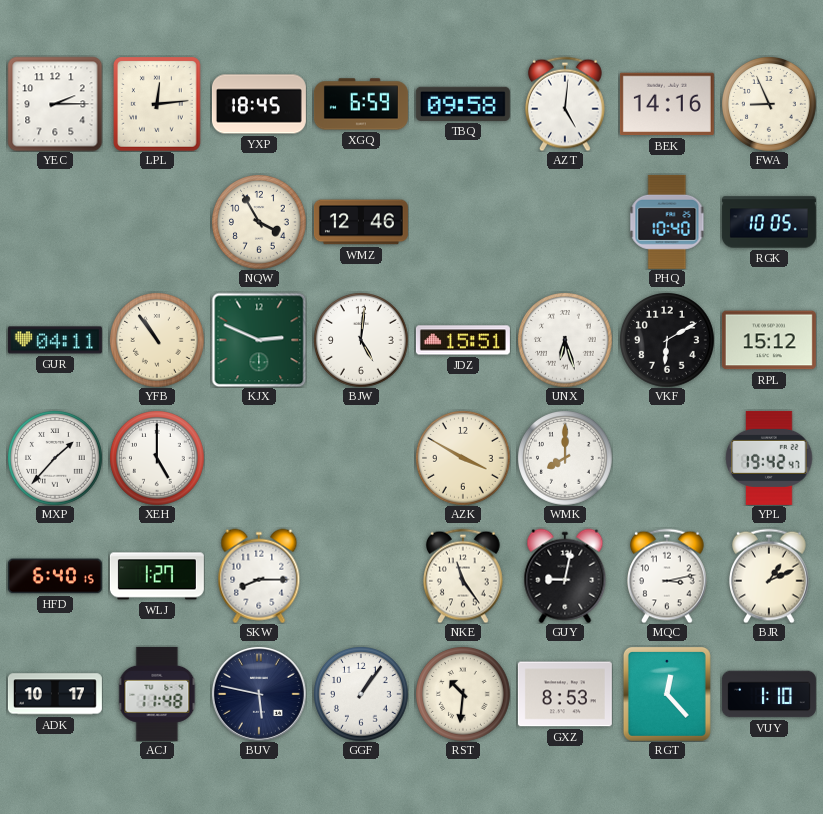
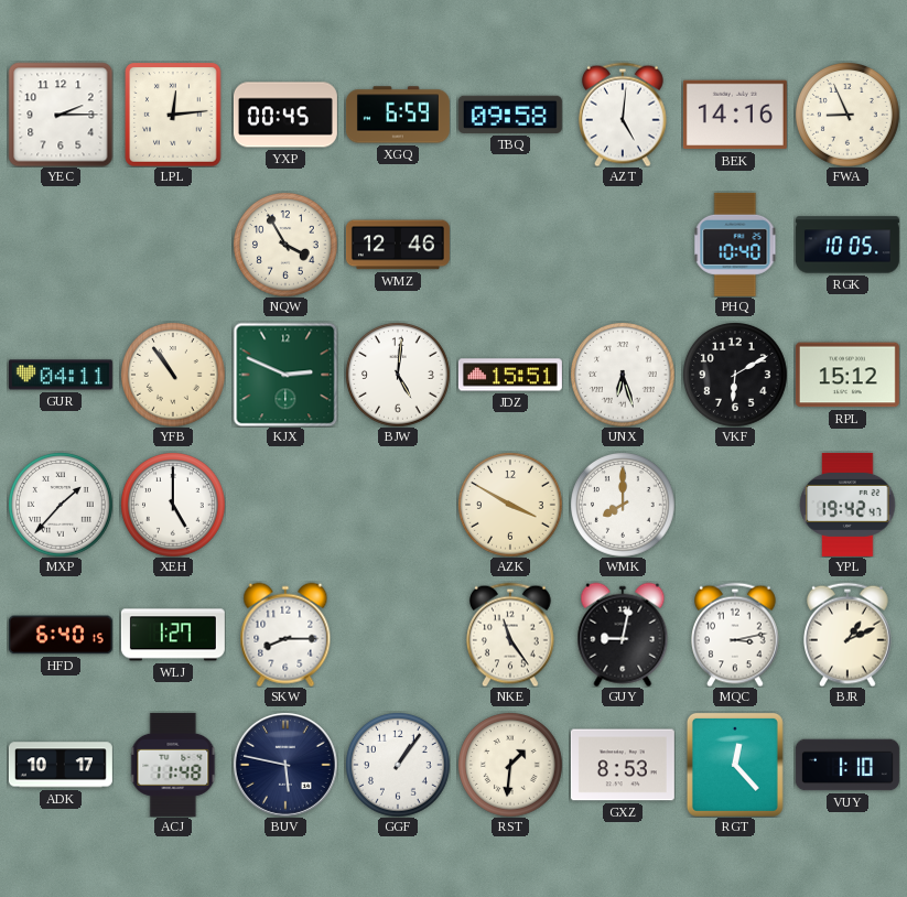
YXP: 18:45 -> 00:45
RST: 10:31 -> 1:31
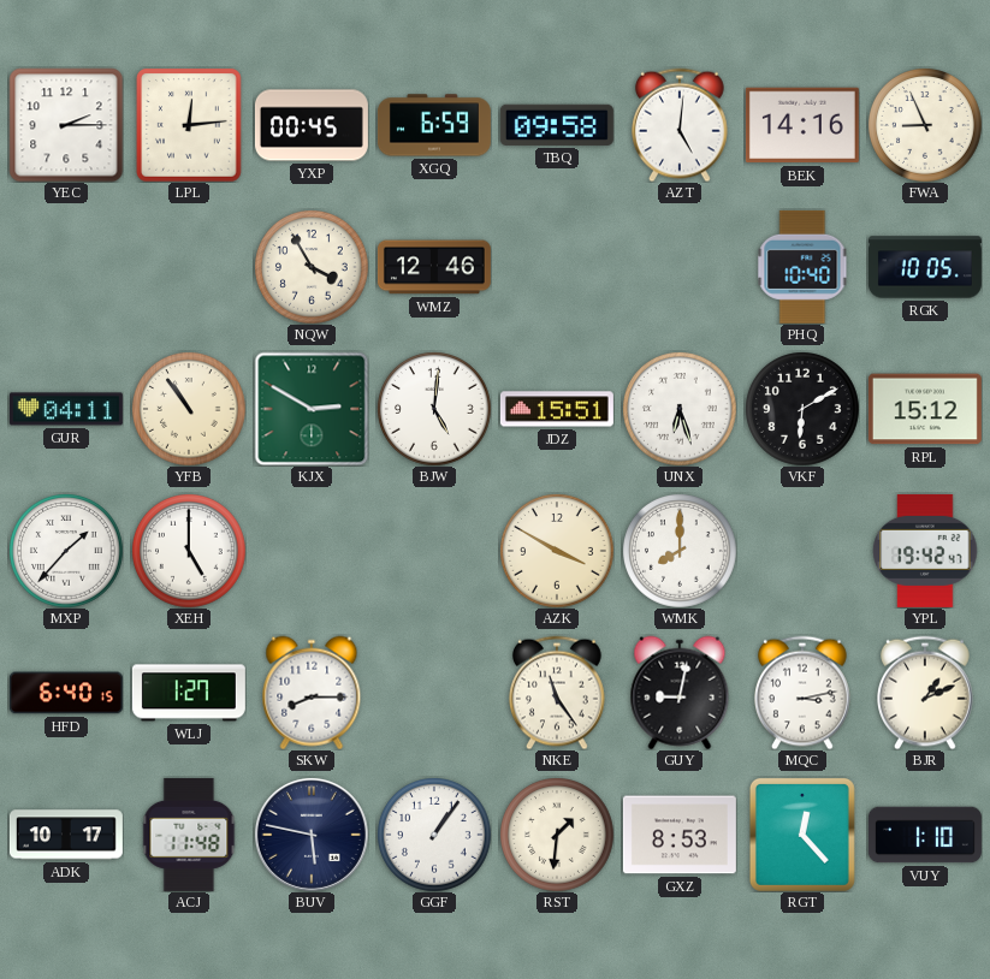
KJX: 2:49 -> 2:50
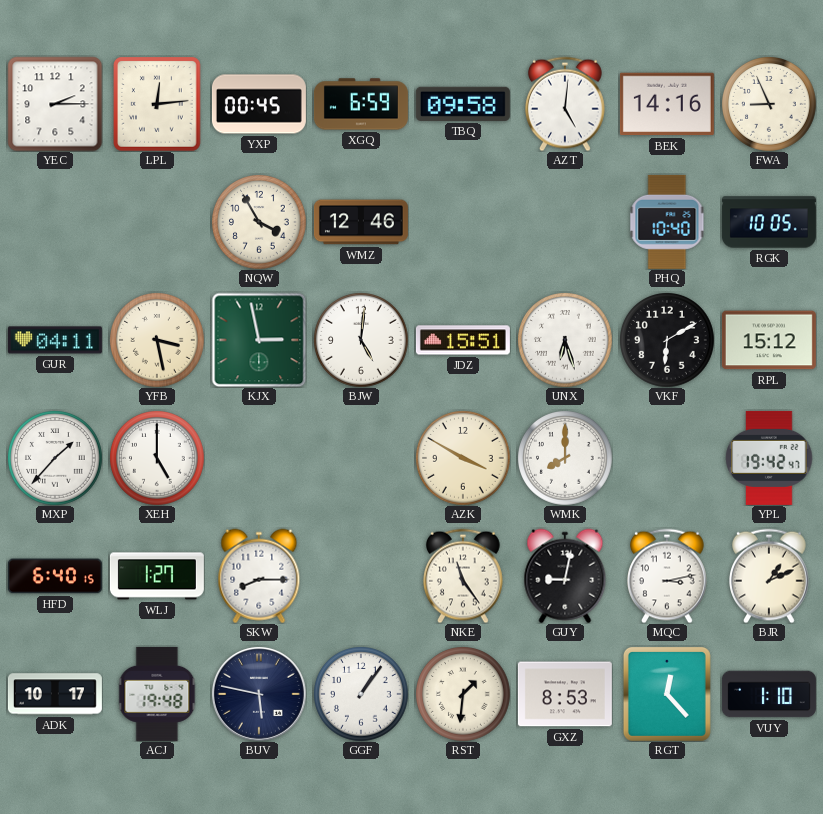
YFB: 10:54 -> 3:28
KJX: 2:50 -> 2:58
ACJ: 11:48 -> 19:48
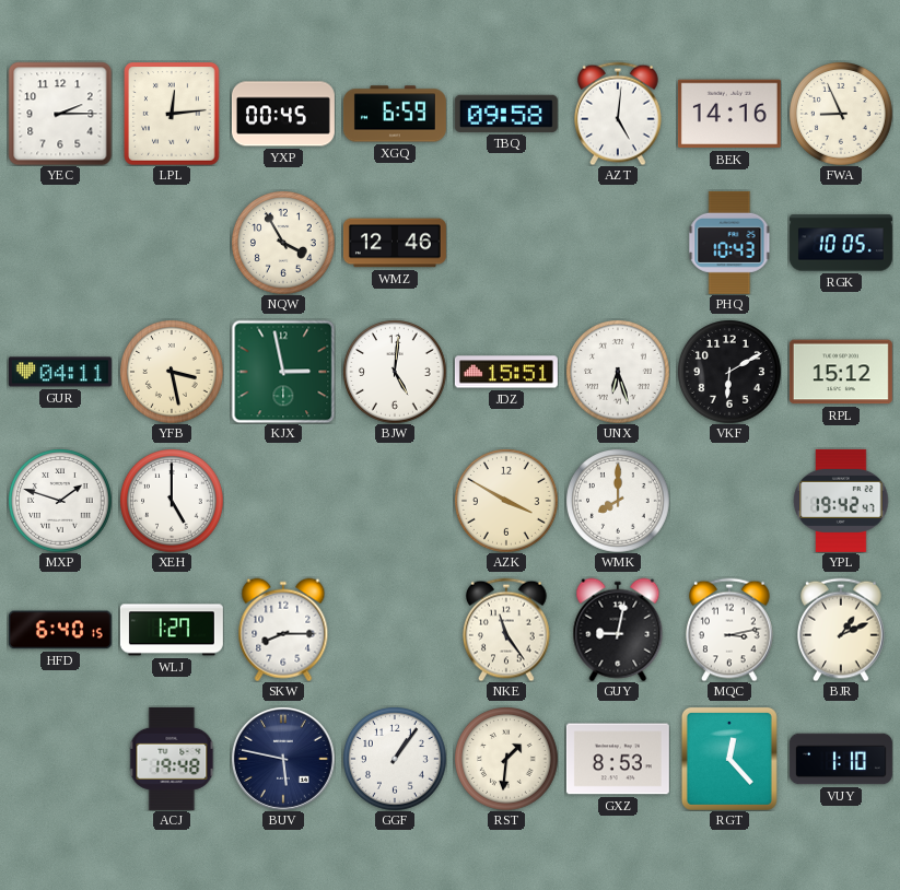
PHQ: 10:40 -> 10:43
MXP: 1:37 -> 1:48
ADK: 10:17 -> none
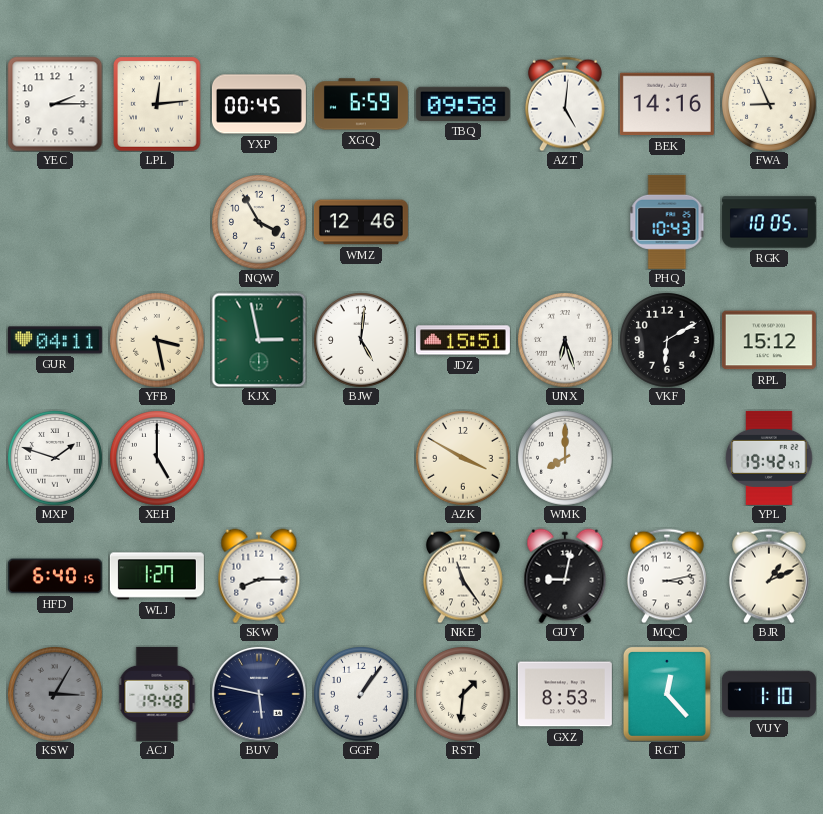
KSW: none -> 3:05
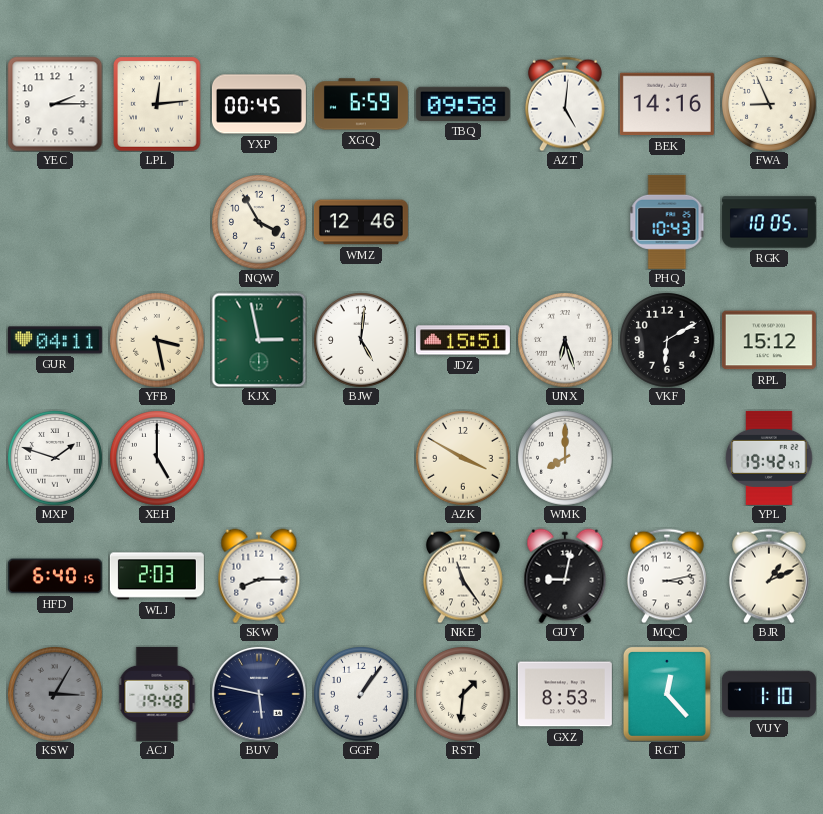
WLJ: 1:27 -> 2:03
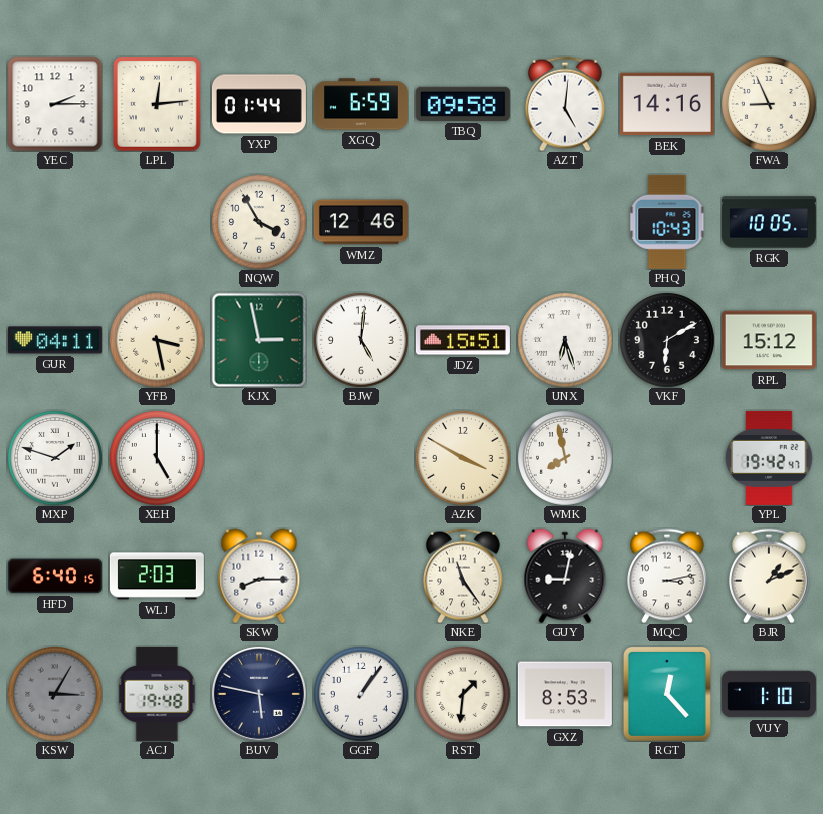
YXP: 00:45 -> 01:44
WMK: 8:00 -> 7:58
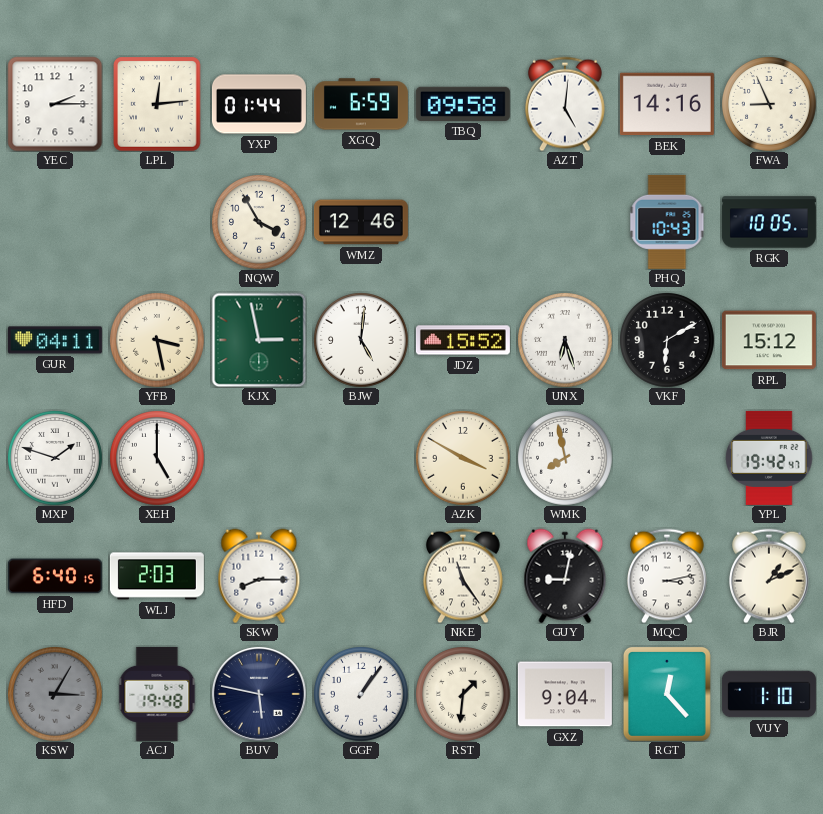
JDZ: 15:51 -> 15:52
GXZ: 8:53 -> 9:04
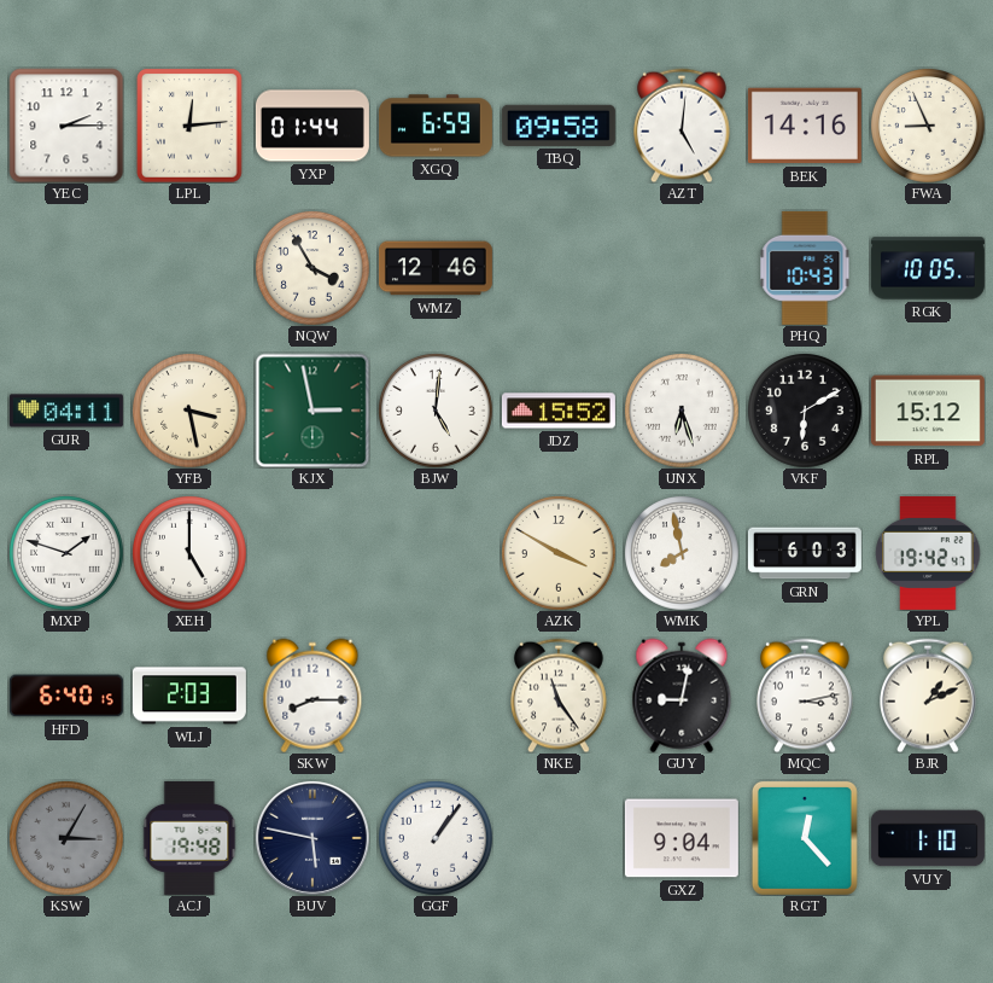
GRN: none -> 6:03
RST: 1:31 -> none
